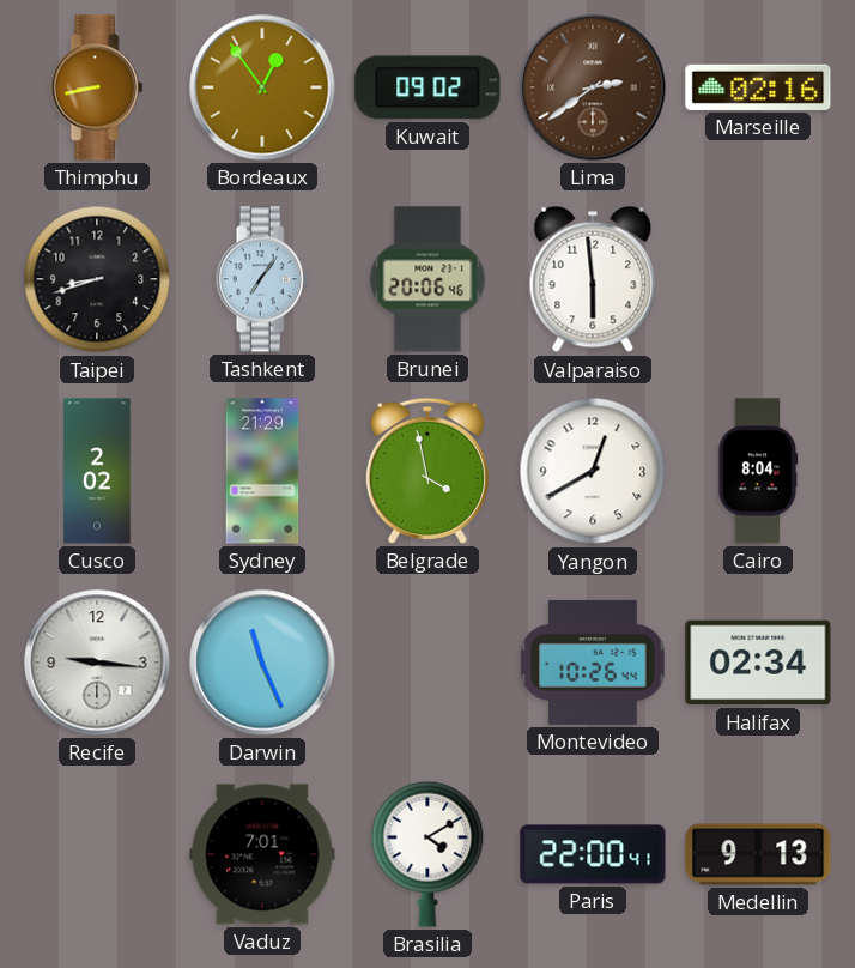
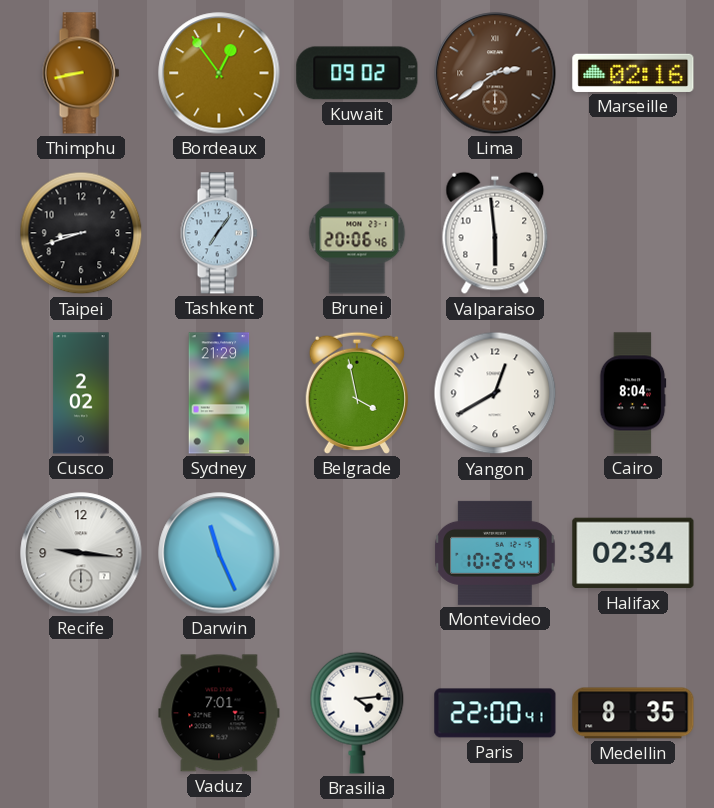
Brasilia: 4:10 -> 4:14
Medellin: 9:13 -> 8:35
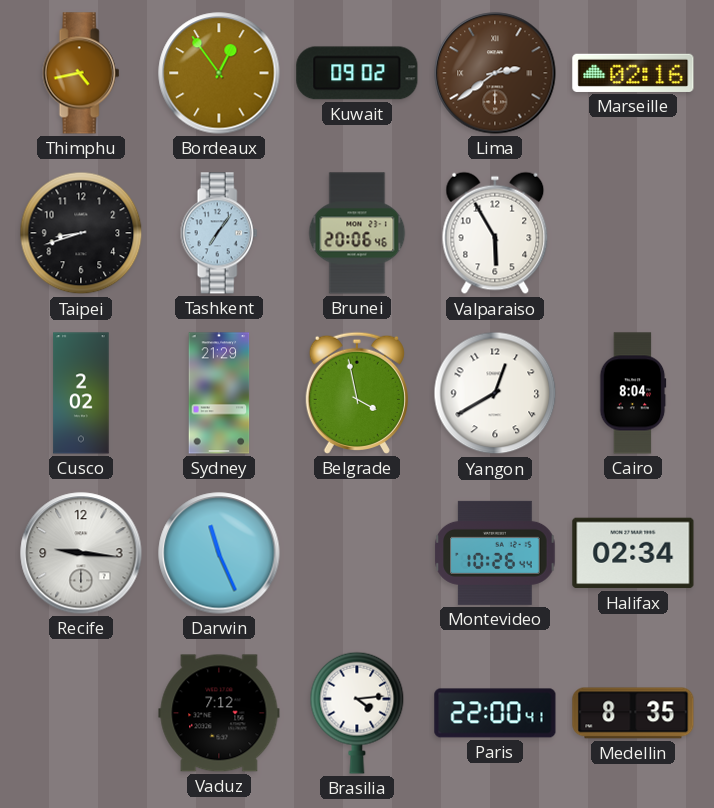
Thimphu: 8:43 -> 4:43
Valparaiso: 5:59 -> 5:55
Vaduz: 7:01 -> 7:12
